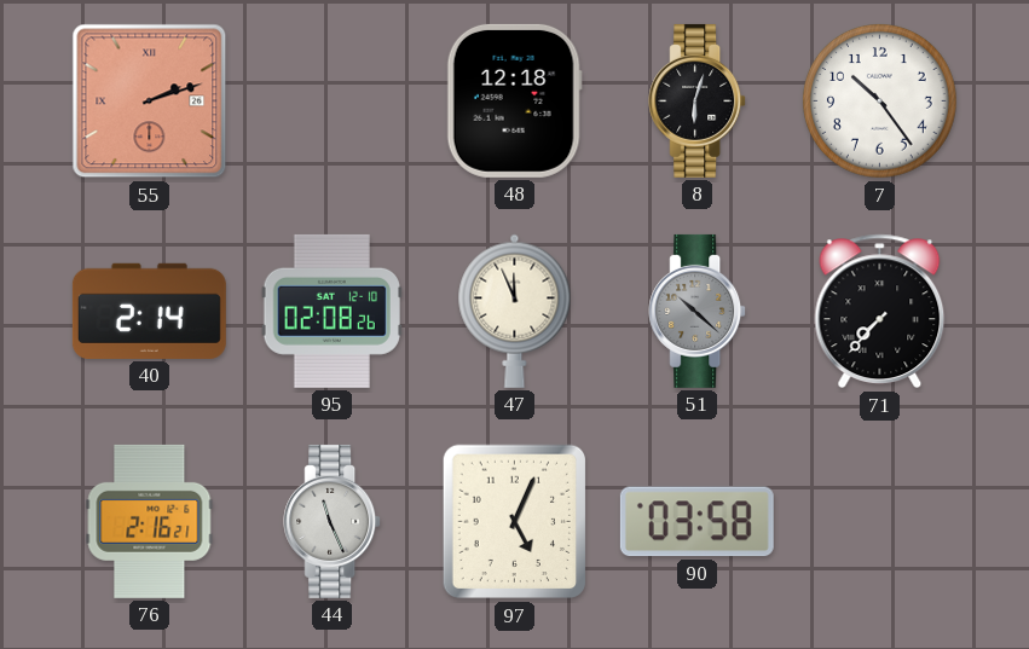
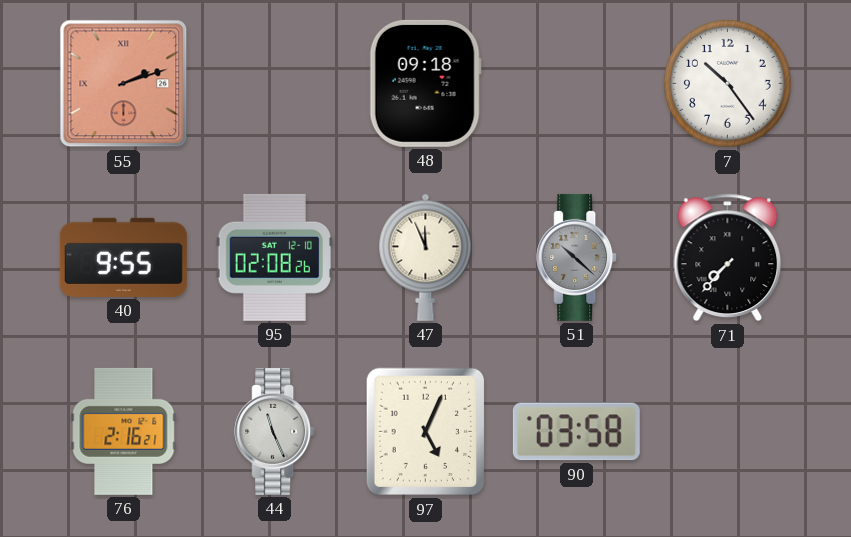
48: 12:18 -> 09:18
8: 6:03 -> none
40: 2:14 -> 9:55
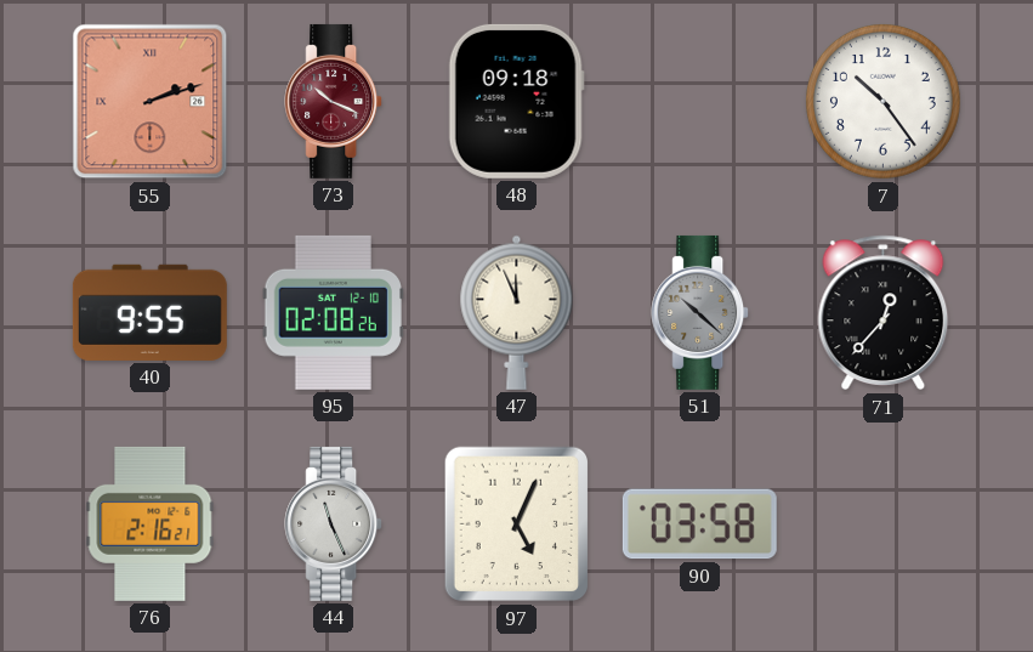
73: none -> 10:19
71: 7:37 -> 12:37
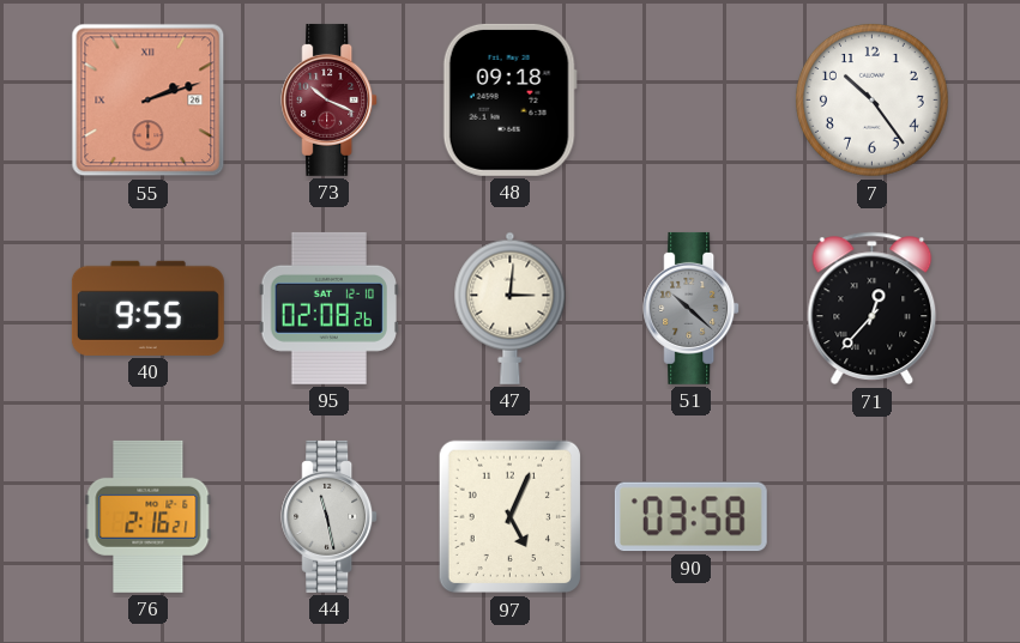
47: 11:56 -> 3:01
44: 11:26 -> 11:28
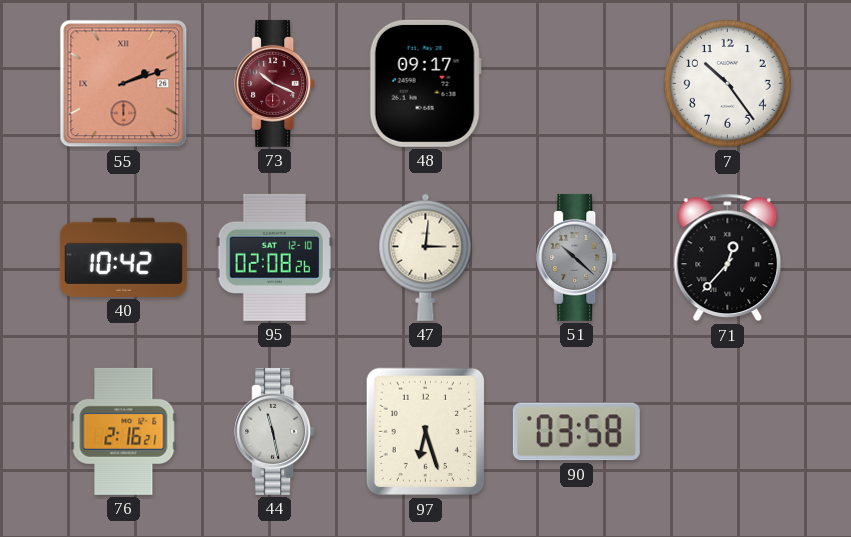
48: 09:18 -> 09:17
40: 9:55 -> 10:42
97: 5:04 -> 6:27
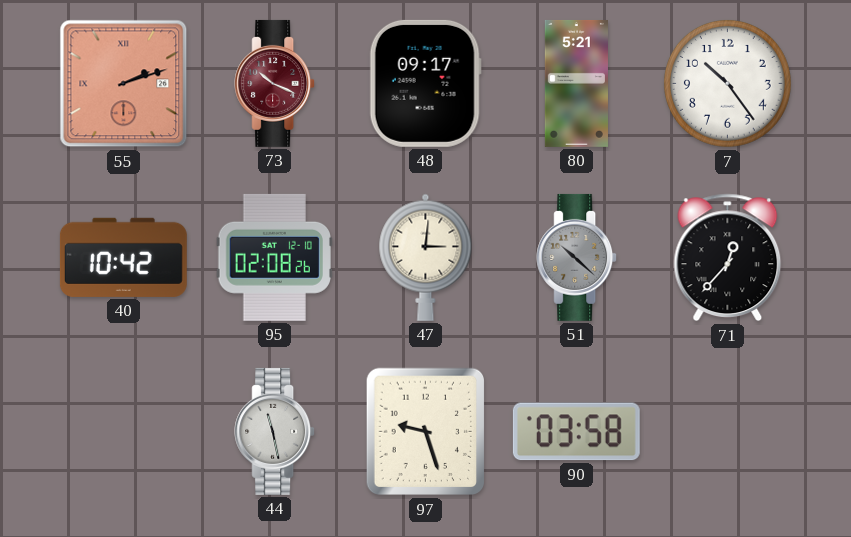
80: none -> 5:21
76: 2:16 -> none
97: 6:27 -> 9:27
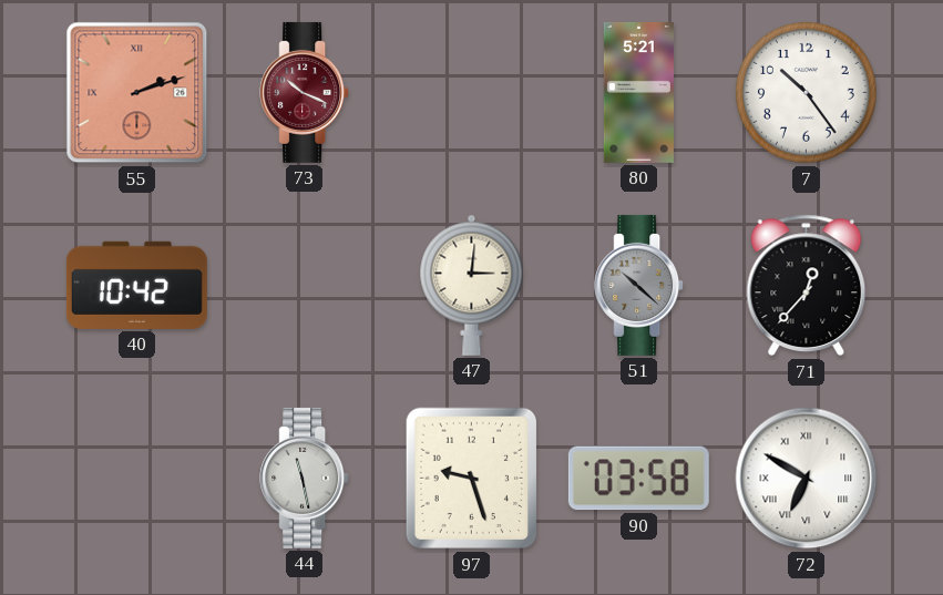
48: 09:17 -> none
95: 02:08 -> none
72: none -> 6:50
